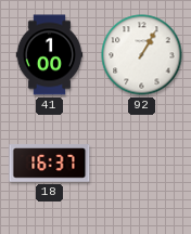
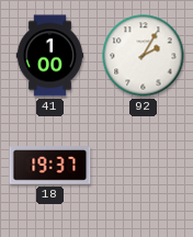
92: 1:05 -> 2:05
18: 16:37 -> 19:37
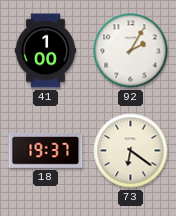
73: none -> 6:21
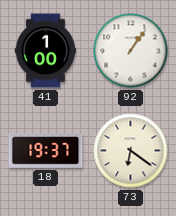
92: 2:05 -> 1:06
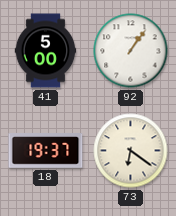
41: 1:00 -> 5:00
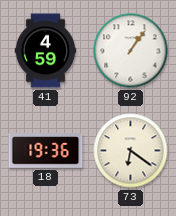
41: 5:00 -> 4:59
18: 19:37 -> 19:36
